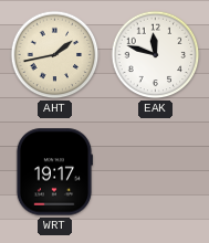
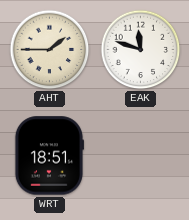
AHT: 1:43 -> 1:45
WRT: 19:17 -> 18:51
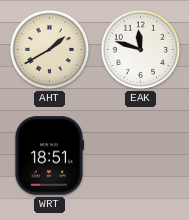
AHT: 1:45 -> 1:40
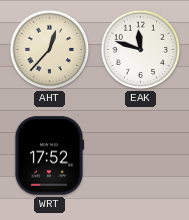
AHT: 1:40 -> 12:37
WRT: 18:51 -> 17:52
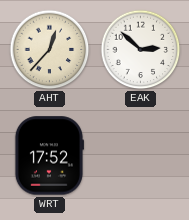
EAK: 11:48 -> 2:52
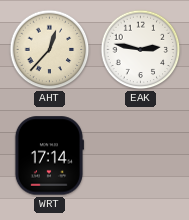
EAK: 2:52 -> 2:47
WRT: 17:52 -> 17:14
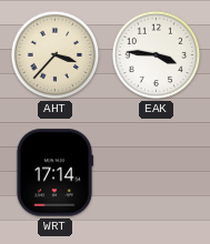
AHT: 12:37 -> 3:37
EAK: 2:47 -> 3:46
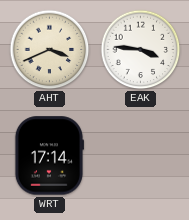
AHT: 3:37 -> 3:41
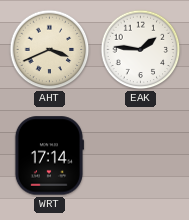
EAK: 3:46 -> 1:46
